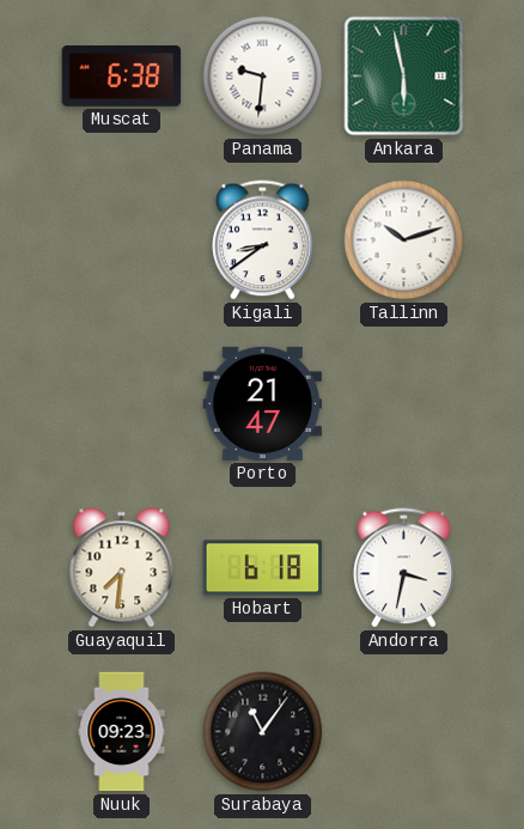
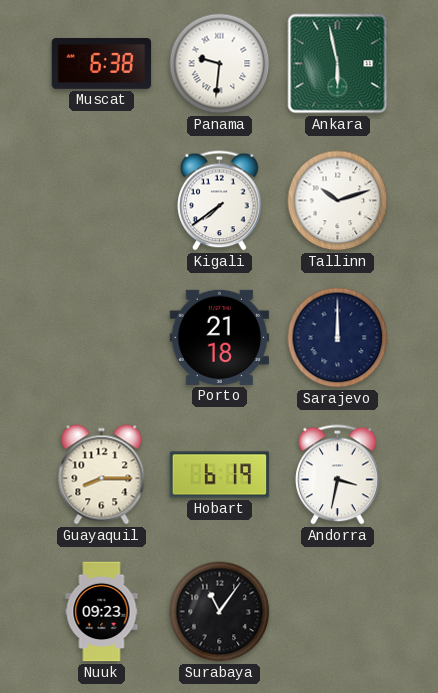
Kigali: 8:39 -> 7:39
Porto: 21:47 -> 21:18
Sarajevo: none -> 12:00
Guayaquil: 7:31 -> 8:15
Hobart: 6:18 -> 6:19
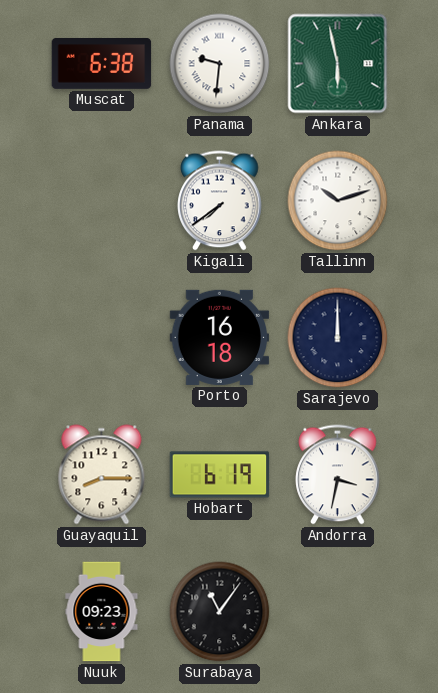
Porto: 21:18 -> 16:18
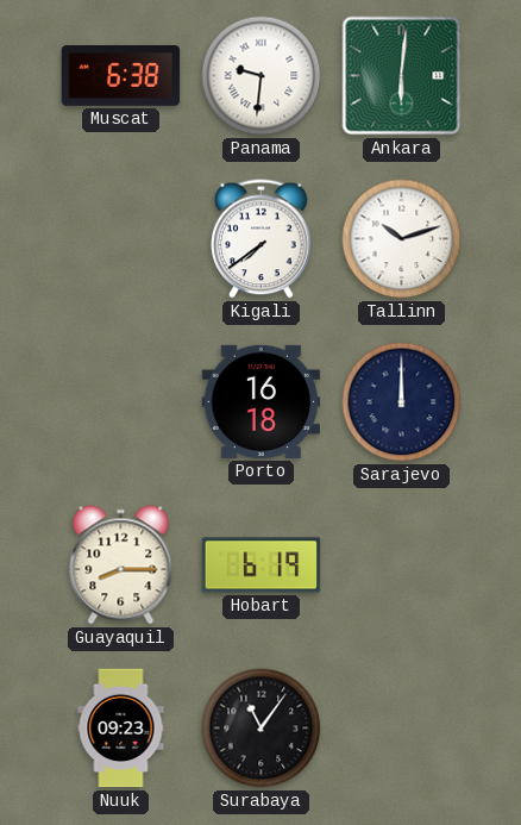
Ankara: 5:58 -> 6:01
Andorra: 3:32 -> none
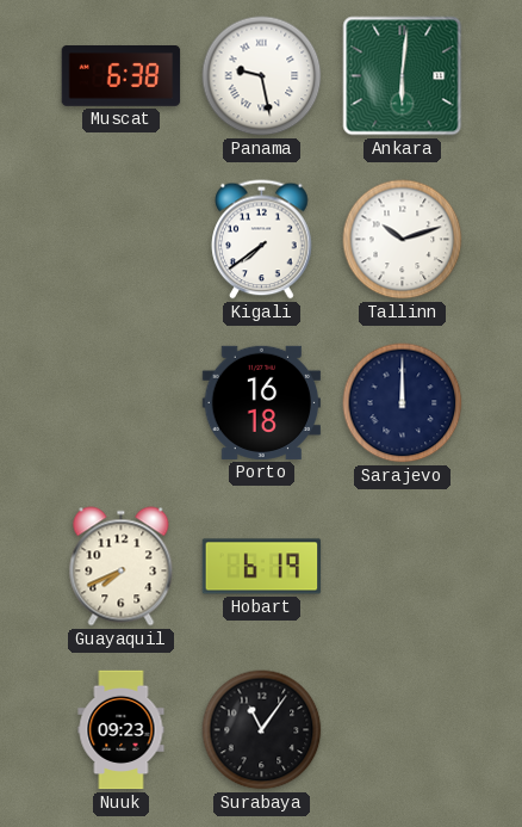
Panama: 9:31 -> 9:28
Guayaquil: 8:15 -> 7:41
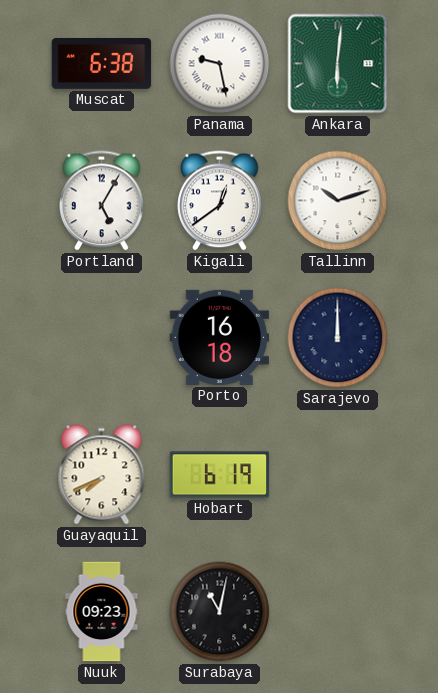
Portland: none -> 5:05
Kigali: 7:39 -> 12:39
Surabaya: 11:06 -> 11:02
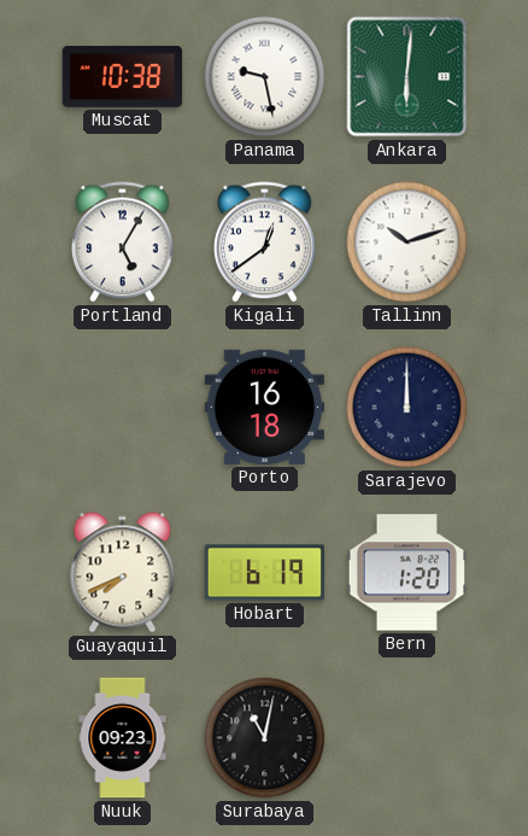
Muscat: 6:38 -> 10:38
Bern: none -> 1:20
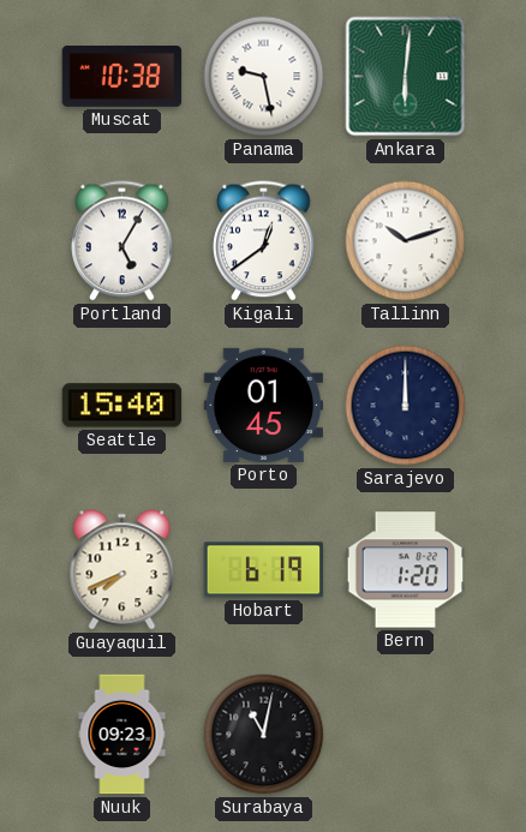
Seattle: none -> 15:40
Porto: 16:18 -> 01:45
